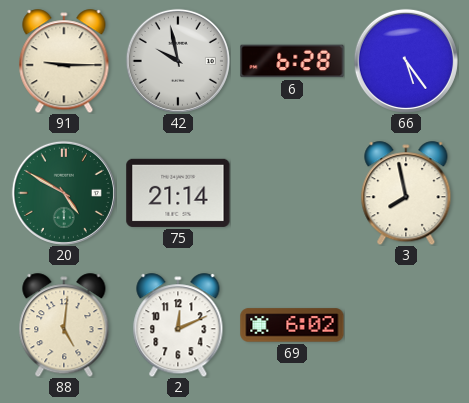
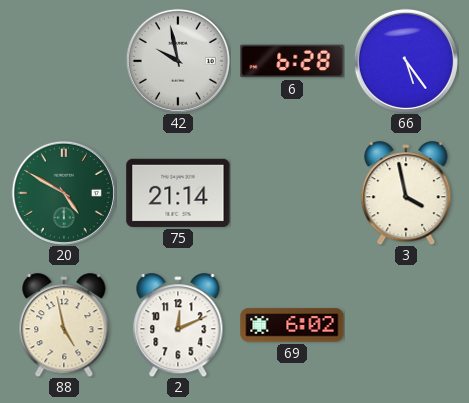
91: 9:15 -> none
3: 7:58 -> 3:58
88: 5:01 -> 4:58
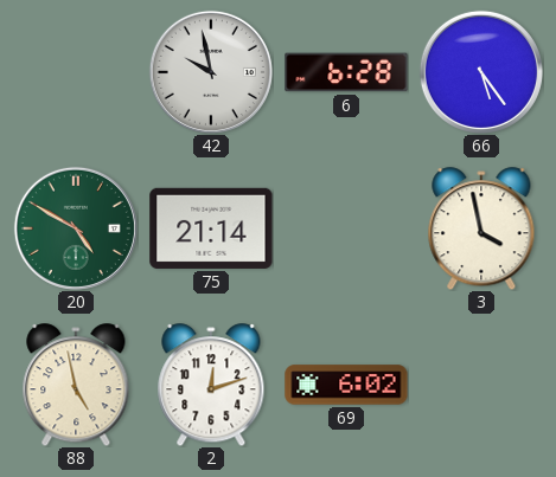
2: 12:11 -> 12:12
